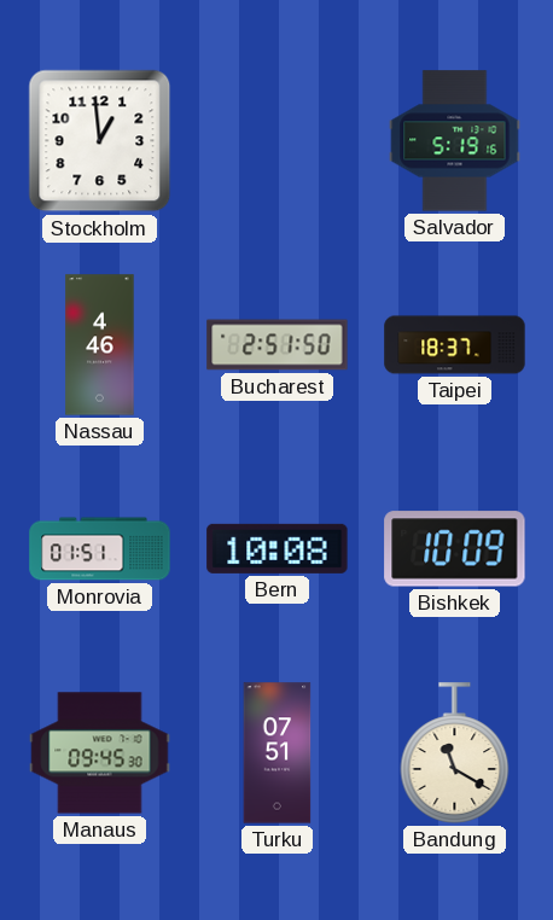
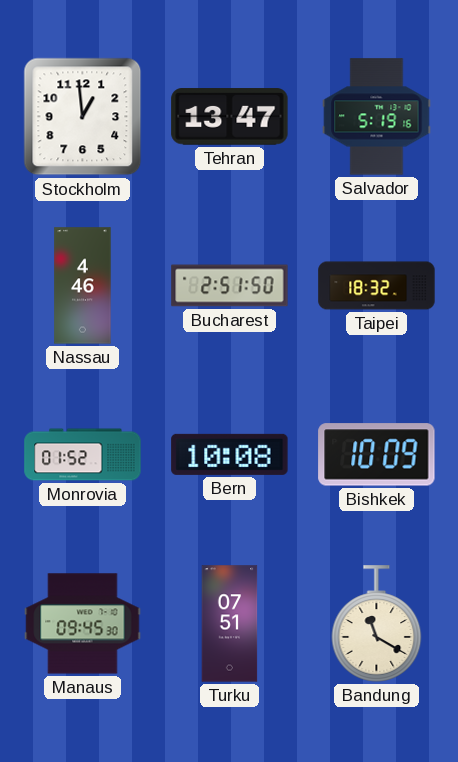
Tehran: none -> 13:47
Taipei: 18:37 -> 18:32
Monrovia: 01:51 -> 01:52
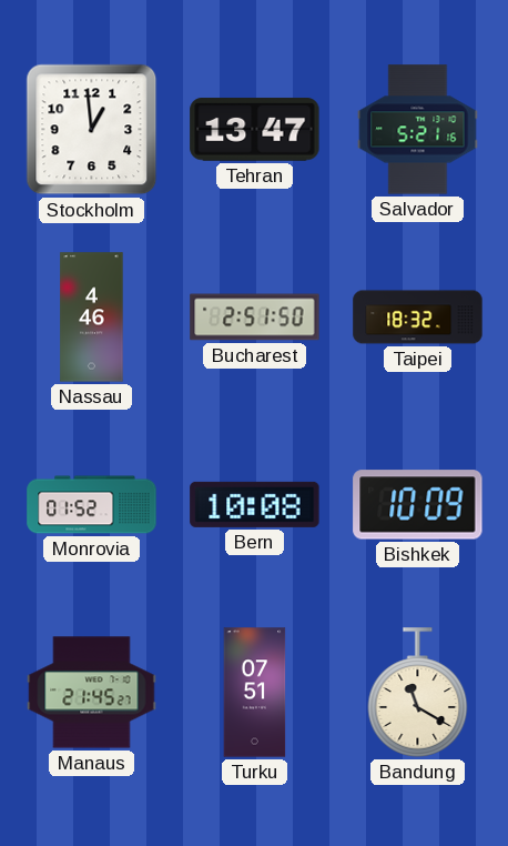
Salvador: 5:19 -> 5:21
Manaus: 09:45 -> 21:45
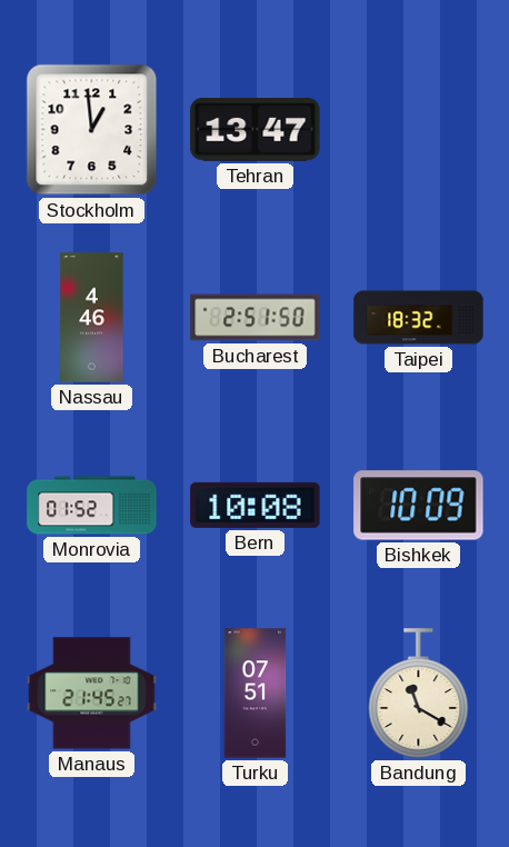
Salvador: 5:21 -> none
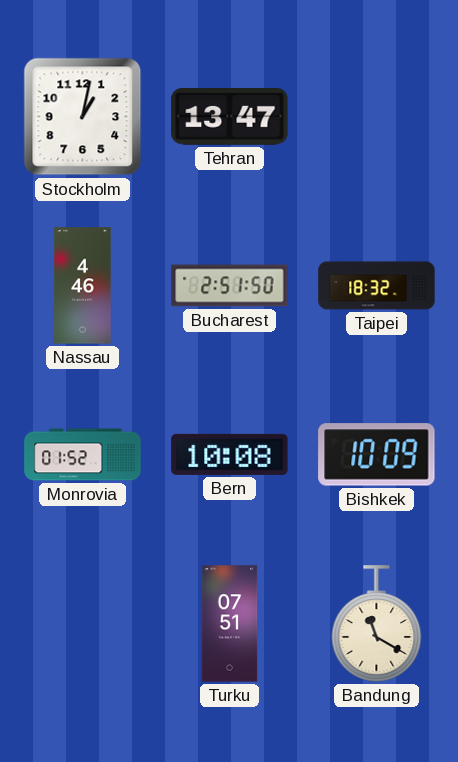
Stockholm: 12:59 -> 1:02
Manaus: 21:45 -> none
